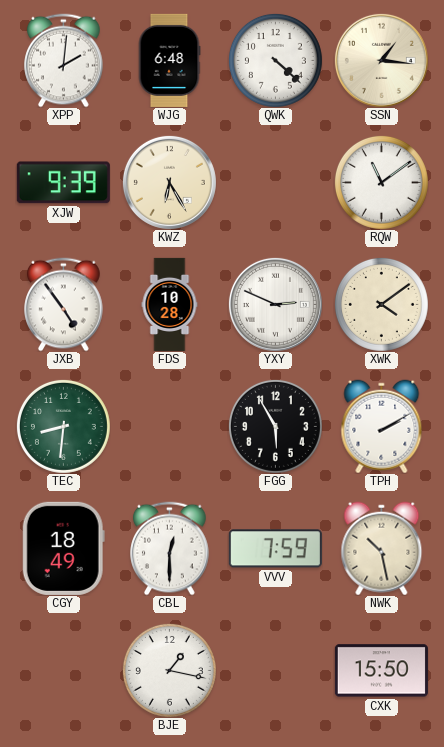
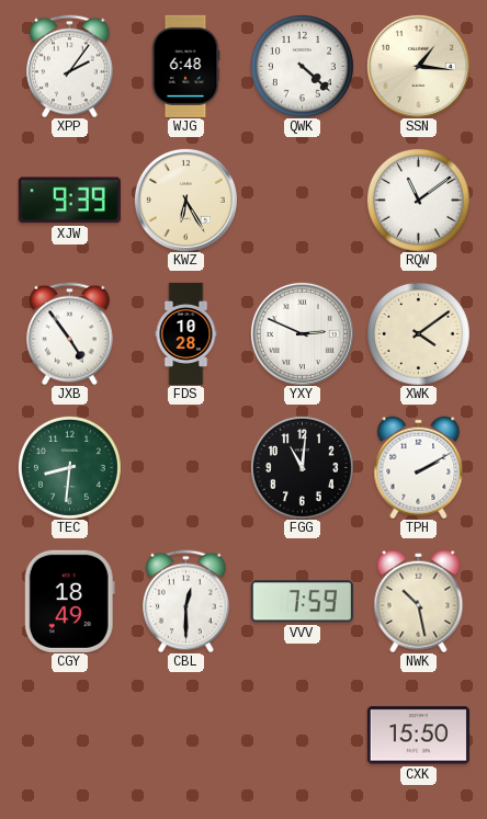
XPP: 2:01 -> 2:06
FGG: 5:55 -> 11:01
BJE: 1:17 -> none
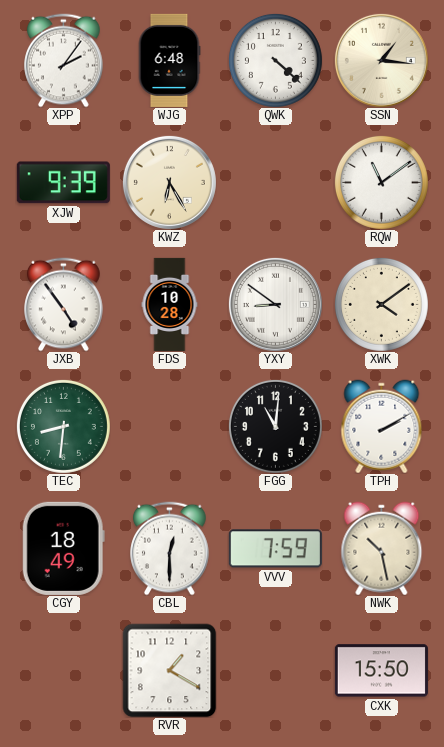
YXY: 2:49 -> 8:51
RVR: none -> 1:20
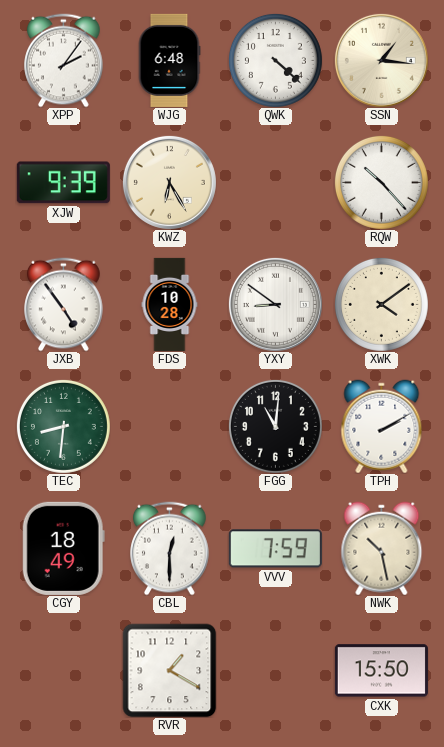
RQW: 11:09 -> 10:23
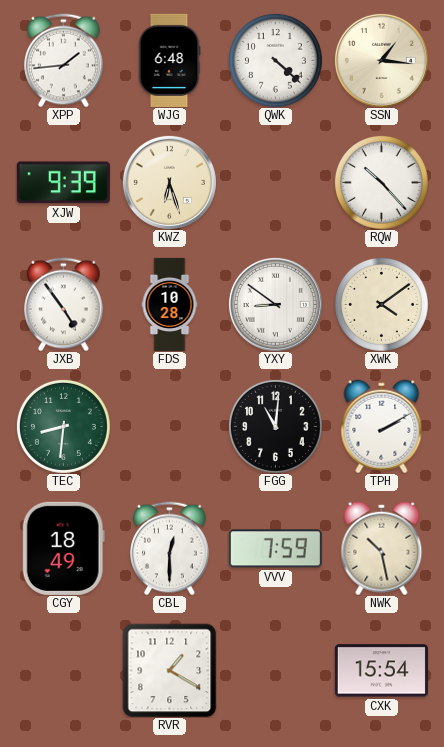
XPP: 2:06 -> 1:44
KWZ: 6:25 -> 6:27
CXK: 15:50 -> 15:54
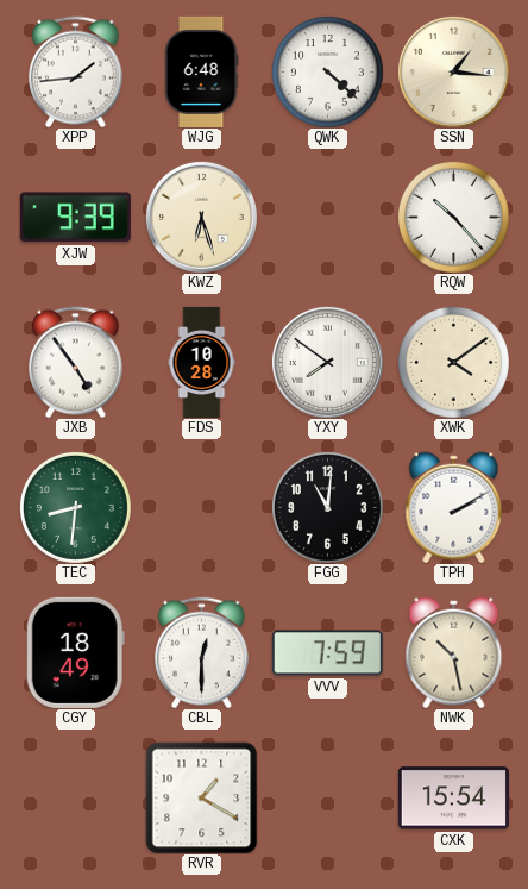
YXY: 8:51 -> 7:51
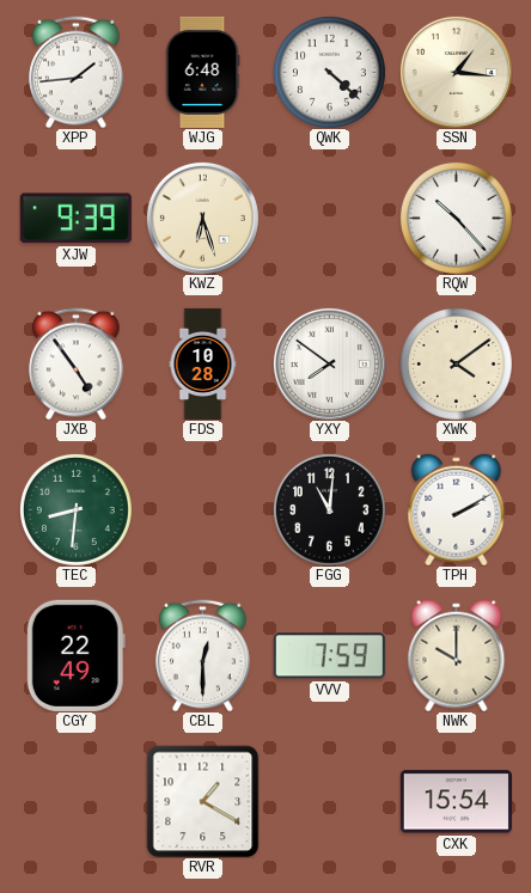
CGY: 18:49 -> 22:49
NWK: 10:28 -> 10:00
